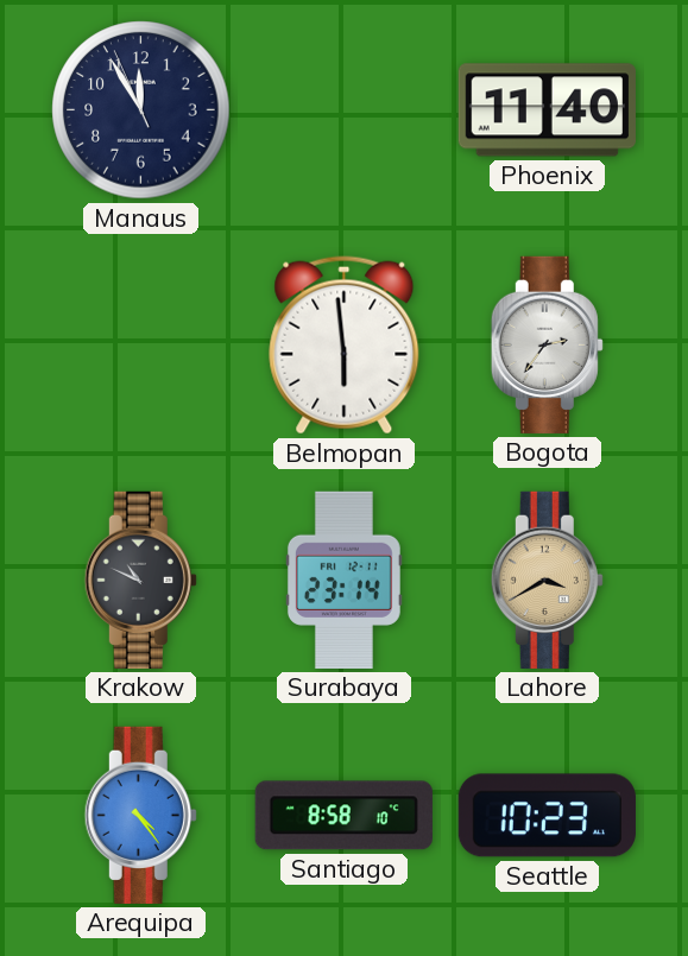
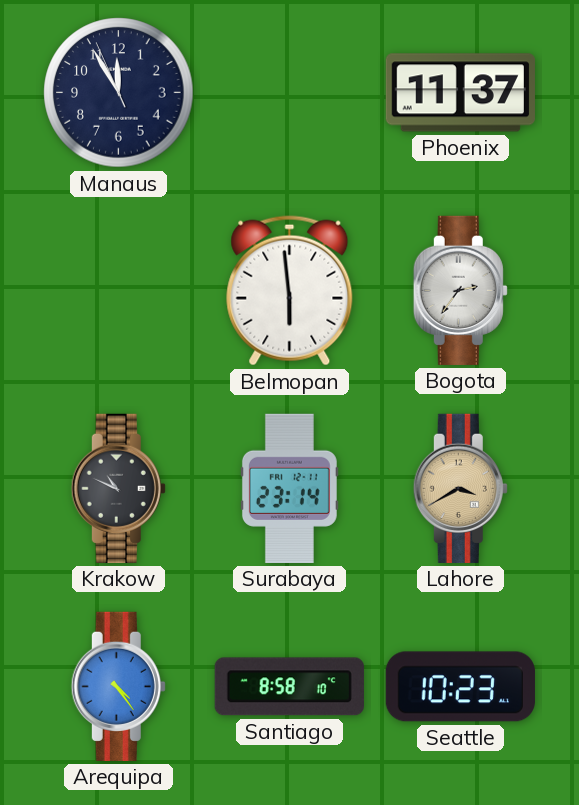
Phoenix: 11:40 -> 11:37
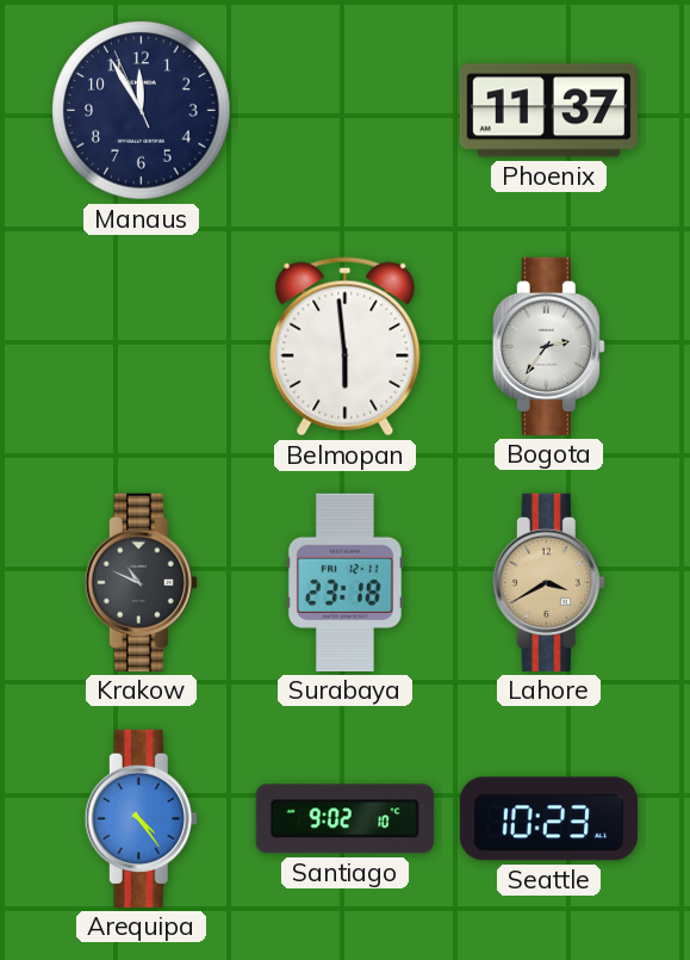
Surabaya: 23:14 -> 23:18
Santiago: 8:58 -> 9:02
